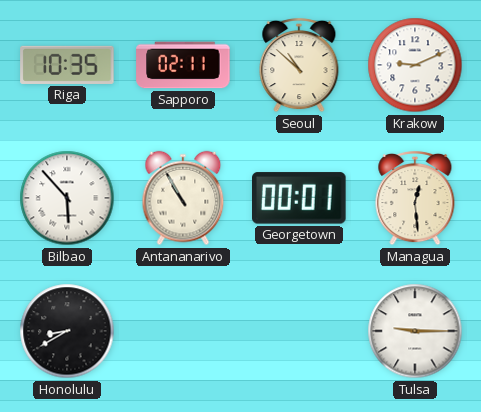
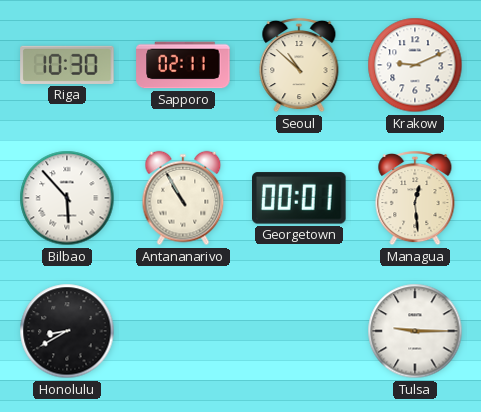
Riga: 10:35 -> 10:30
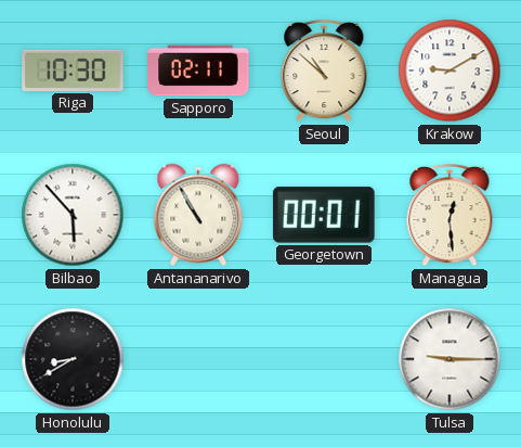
Krakow: 9:11 -> 9:10
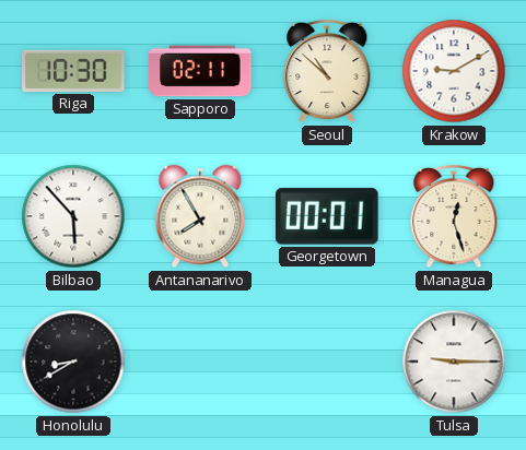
Antananarivo: 10:55 -> 7:55
Managua: 12:29 -> 12:27
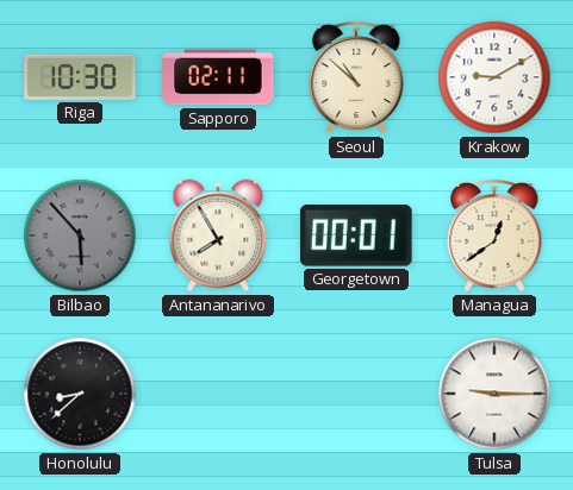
Bilbao dial: white -> grey
Managua: 12:27 -> 12:39
Honolulu: 8:40 -> 8:38
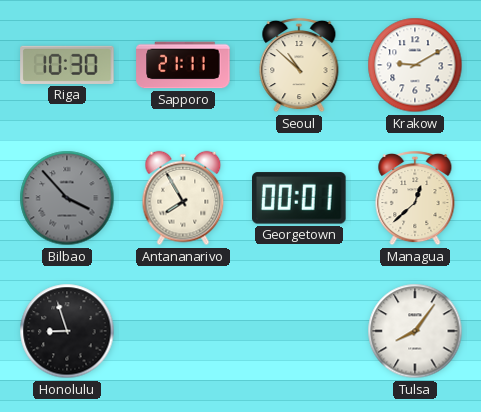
Sapporo: 02:11 -> 21:11
Bilbao: 5:53 -> 3:53
Managua: 12:39 -> 12:38
Honolulu: 8:38 -> 8:57
Tulsa: 9:15 -> 8:06
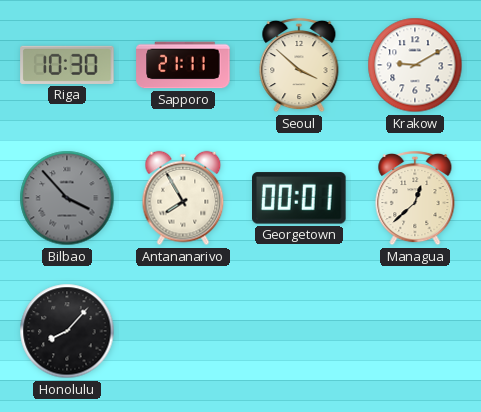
Seoul: 10:52 -> 3:52
Honolulu: 8:57 -> 8:07
Tulsa: 8:06 -> none
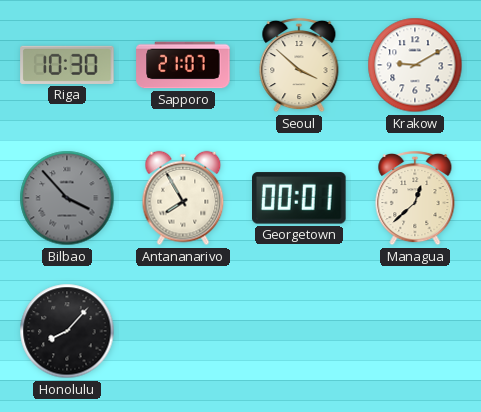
Sapporo: 21:11 -> 21:07
